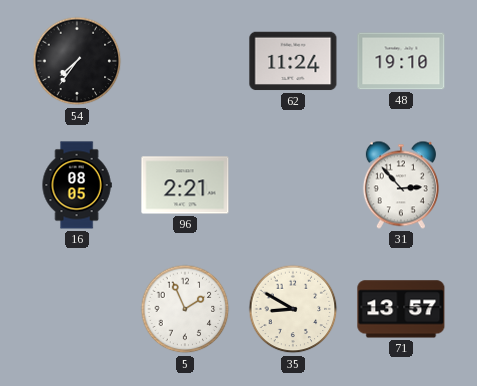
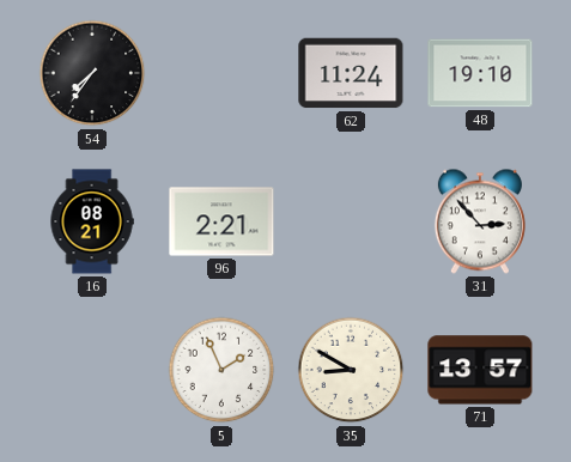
16: 08:05 -> 08:21
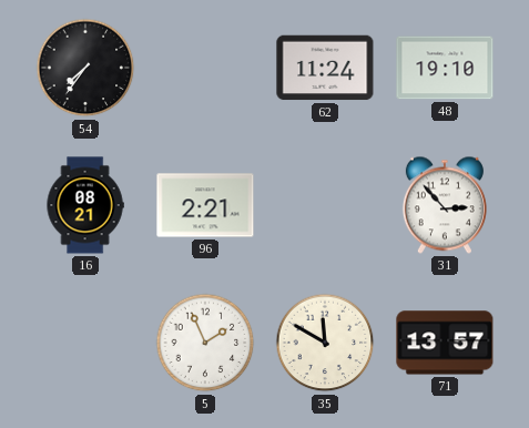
35: 8:50 -> 11:50
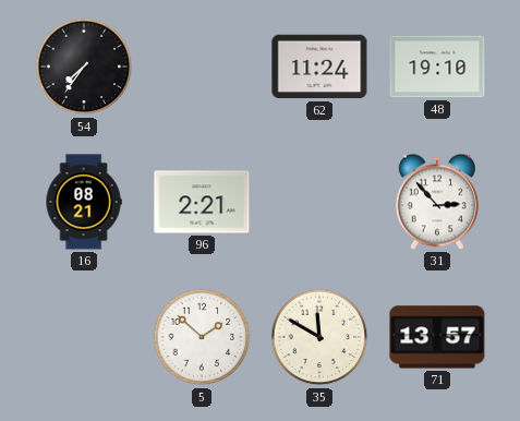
5: 1:56 -> 1:52
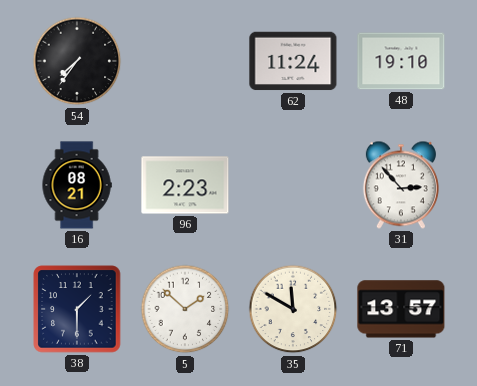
96: 2:21 -> 2:23
38: none -> 1:30
